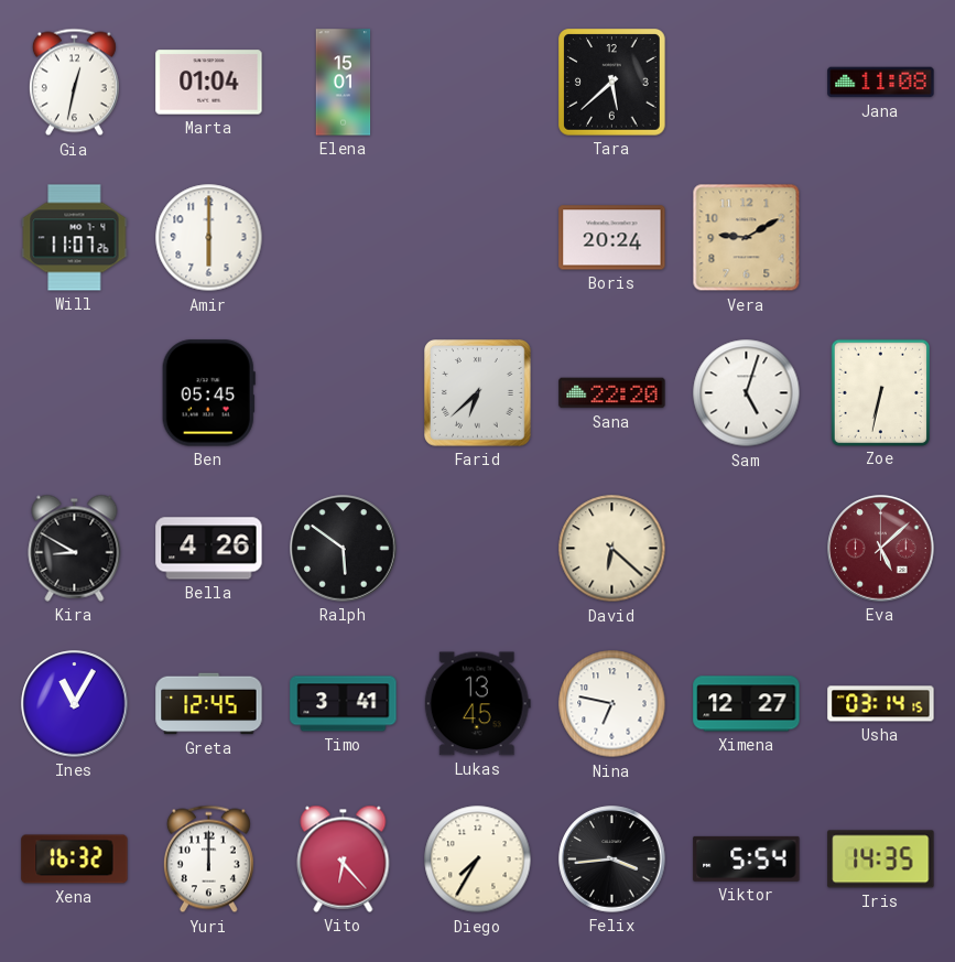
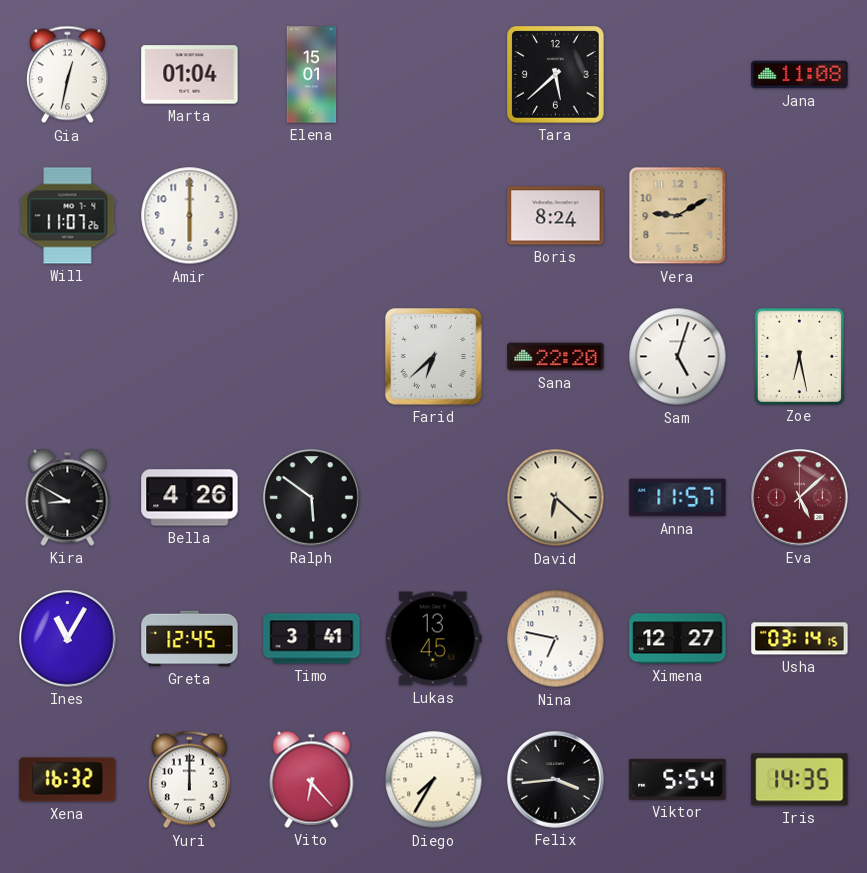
Boris: 20:24 -> 8:24
Ben: 05:45 -> none
Zoe: 6:32 -> 6:28
Anna: none -> 11:57
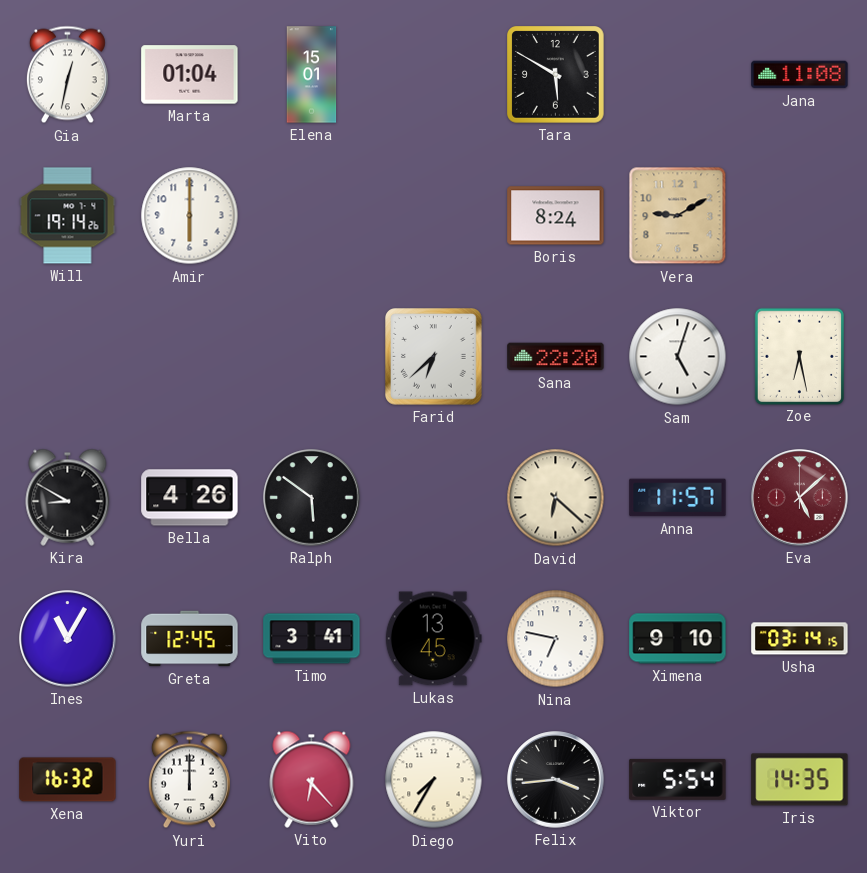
Tara: 5:38 -> 5:50
Will: 11:07 -> 19:14
Ximena: 12:27 -> 9:10
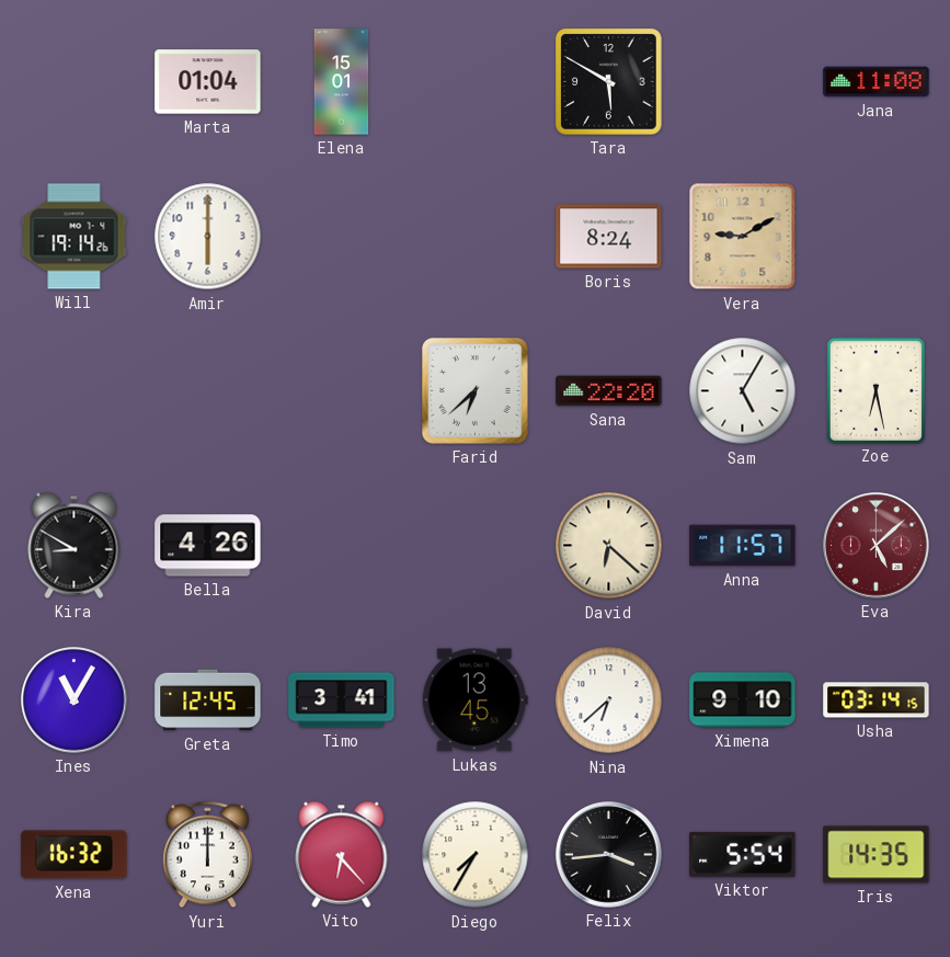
Gia: 12:32 -> none
Sam: 5:03 -> 5:05
Ralph: 5:51 -> none
Nina: 6:47 -> 6:38
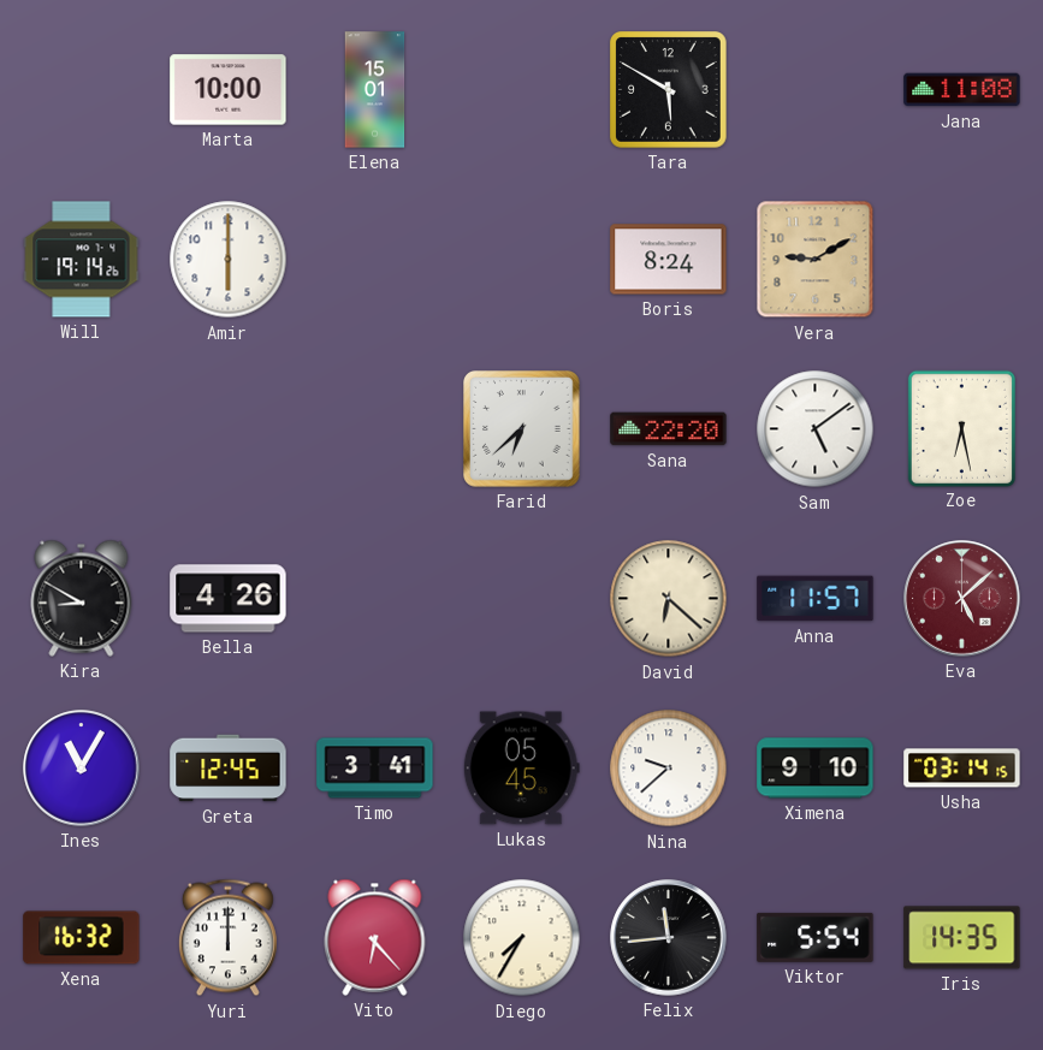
Marta: 01:04 -> 10:00
Sam: 5:05 -> 5:09
Lukas: 13:45 -> 05:45
Nina: 6:38 -> 9:38
Felix: 3:44 -> 11:44
